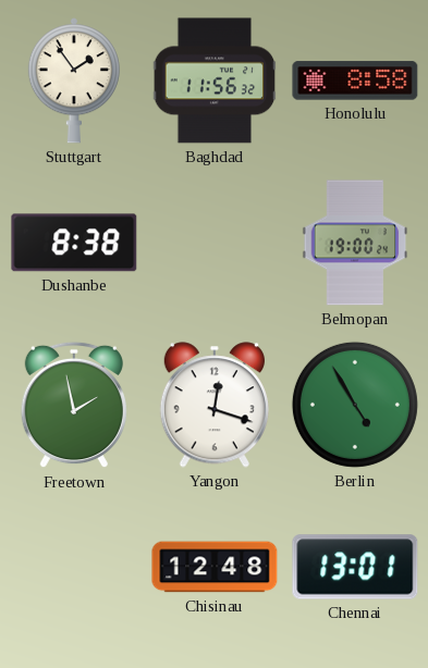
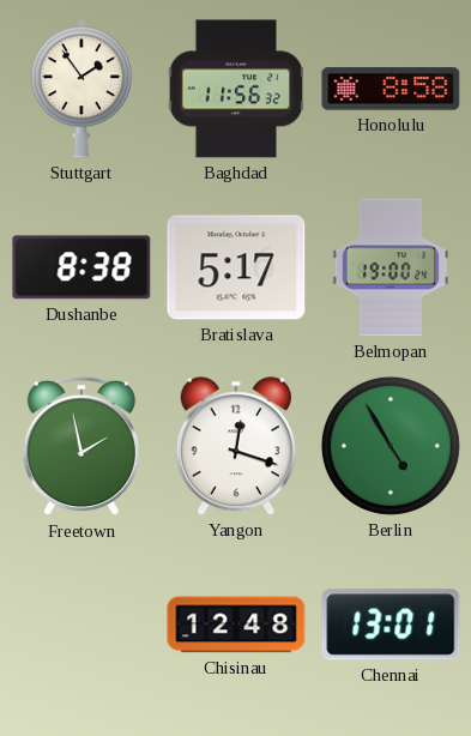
Bratislava: none -> 5:17
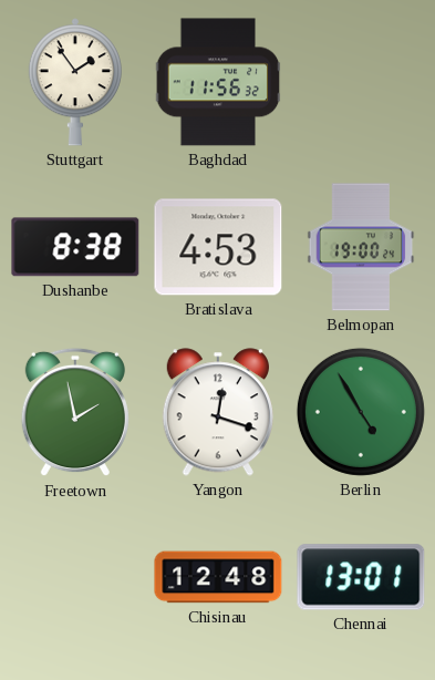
Honolulu: 8:58 -> none
Bratislava: 5:17 -> 4:53
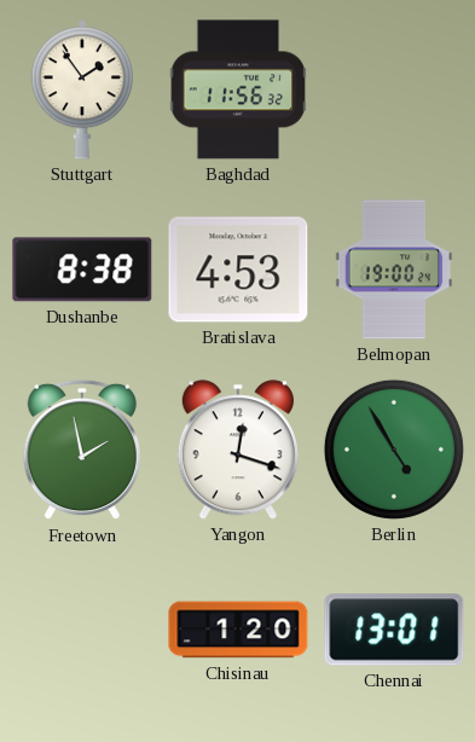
Chisinau: 12:48 -> 1:20
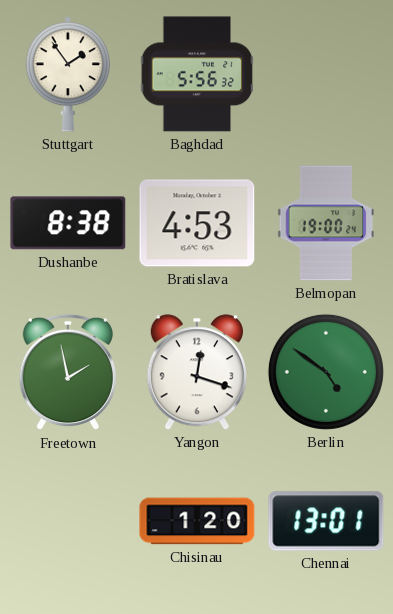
Baghdad: 11:56 -> 5:56
Berlin: 4:55 -> 4:51
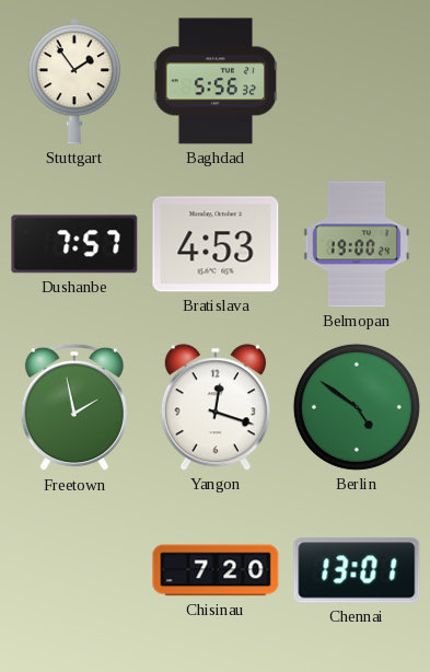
Dushanbe: 8:38 -> 7:57
Chisinau: 1:20 -> 7:20
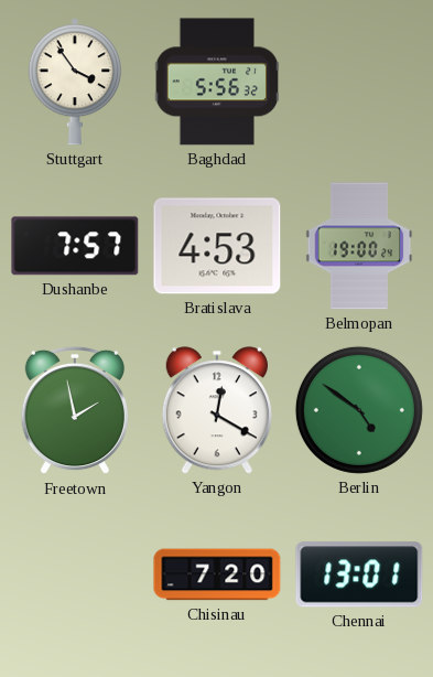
Stuttgart: 1:54 -> 3:54
Yangon: 12:18 -> 12:20
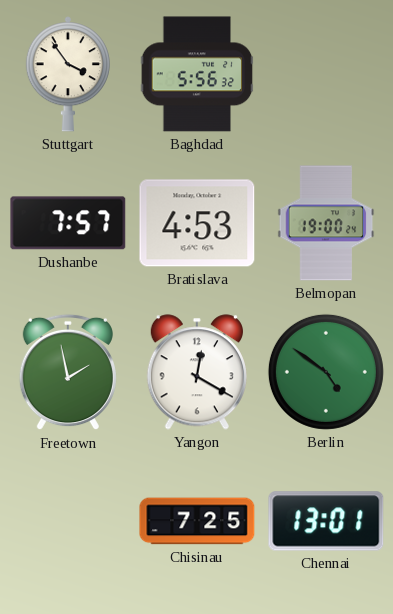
Chisinau: 7:20 -> 7:25
